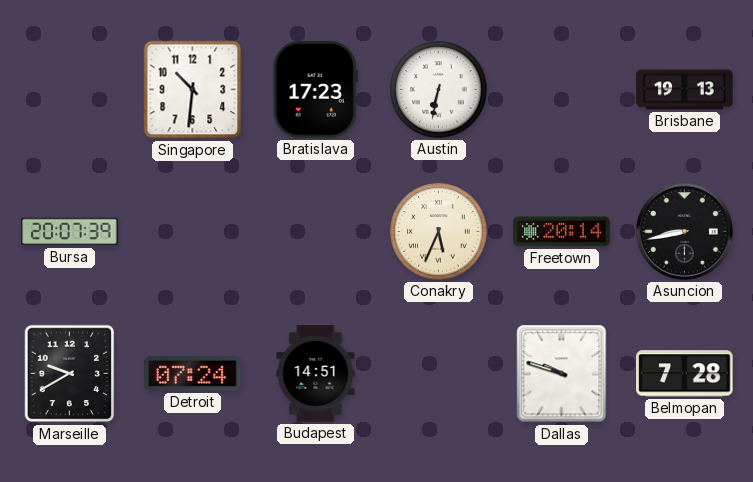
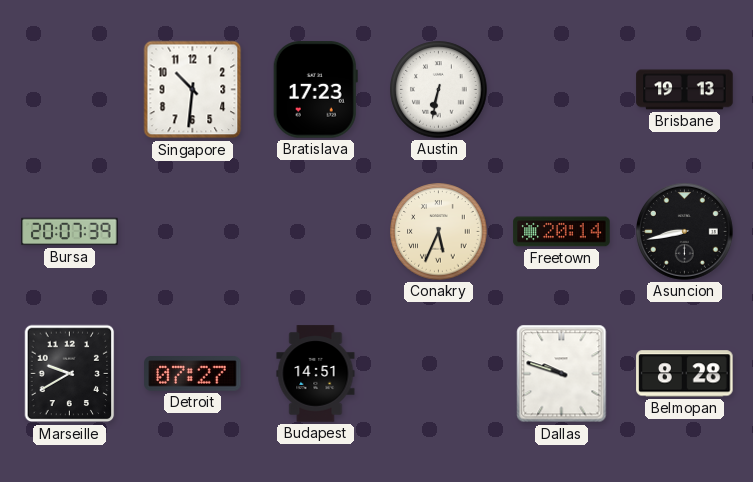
Detroit: 07:24 -> 07:27
Belmopan: 7:28 -> 8:28
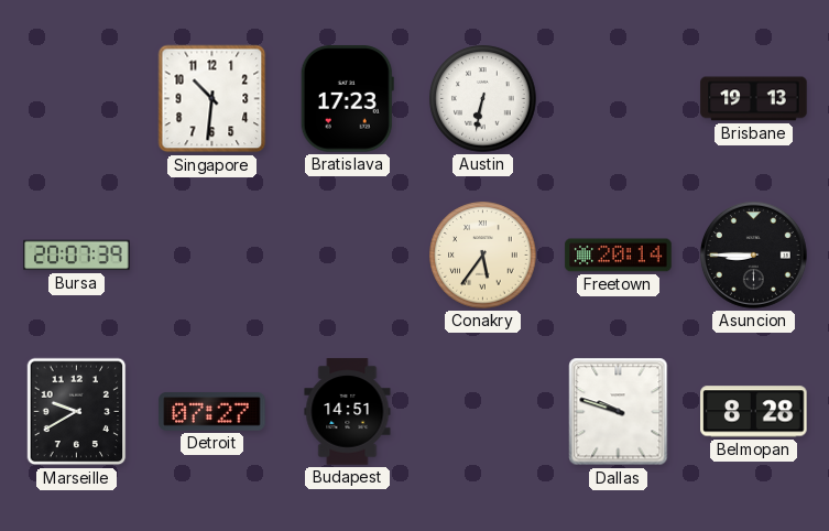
Conakry: 5:34 -> 5:36
Asuncion: 8:43 -> 8:45
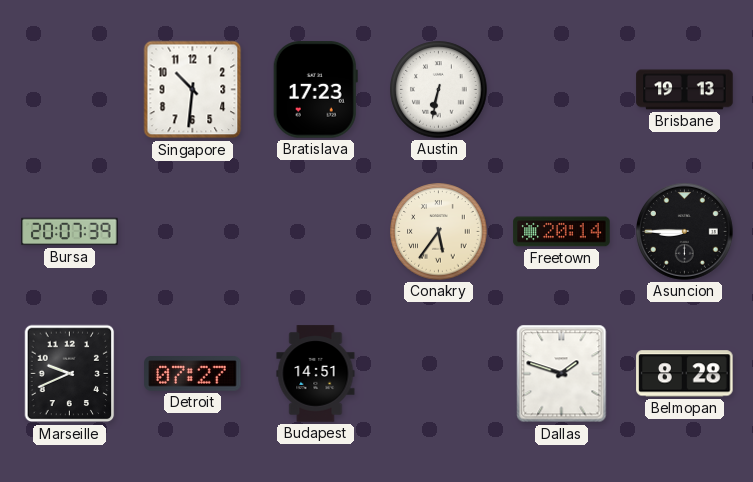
Marseille: 9:40 -> 9:41
Dallas: 9:48 -> 1:48
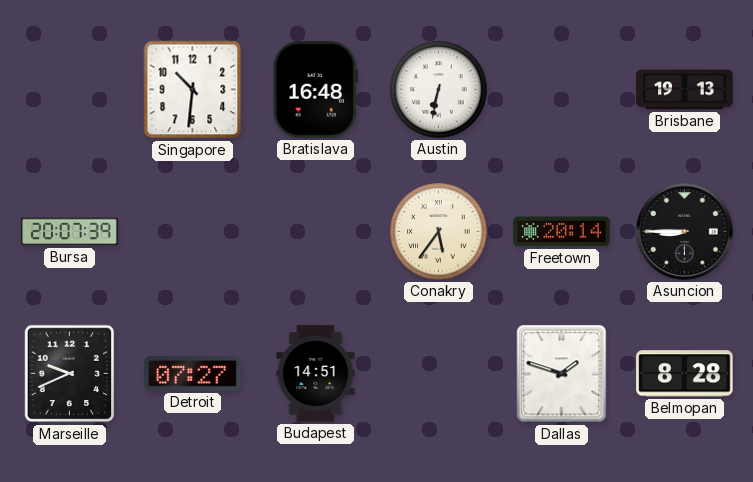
Bratislava: 17:23 -> 16:48
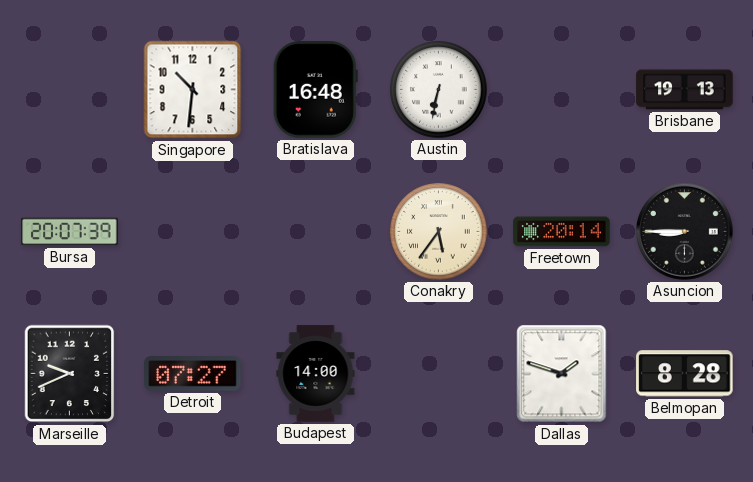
Budapest: 14:51 -> 14:00
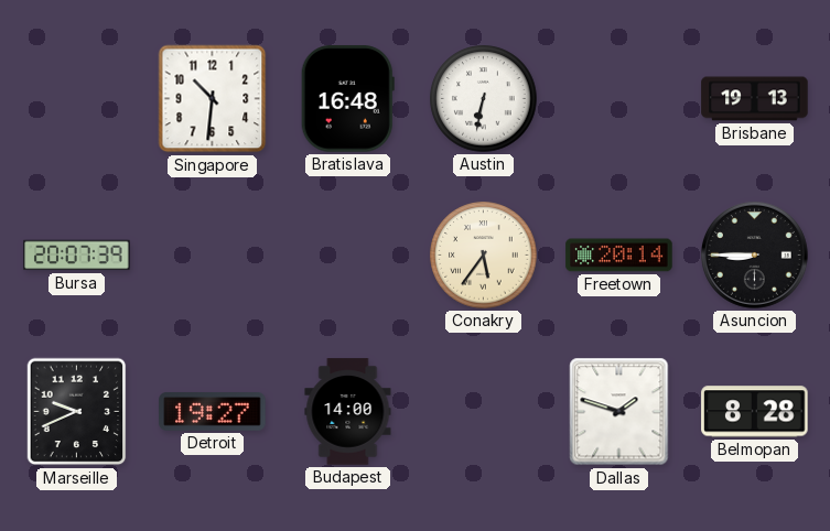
Detroit: 07:27 -> 19:27
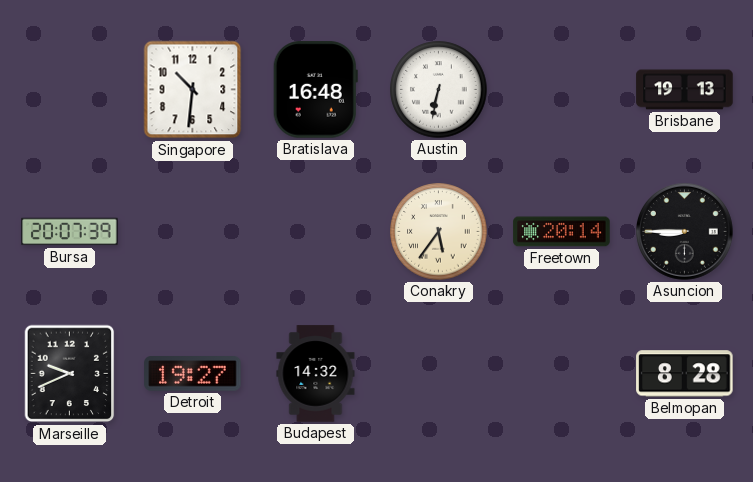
Budapest: 14:00 -> 14:32
Dallas: 1:48 -> none
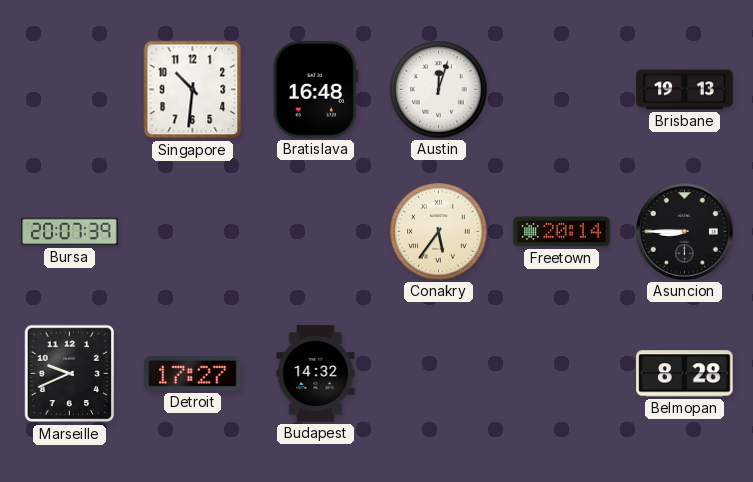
Austin: 6:32 -> 12:03
Detroit: 19:27 -> 17:27
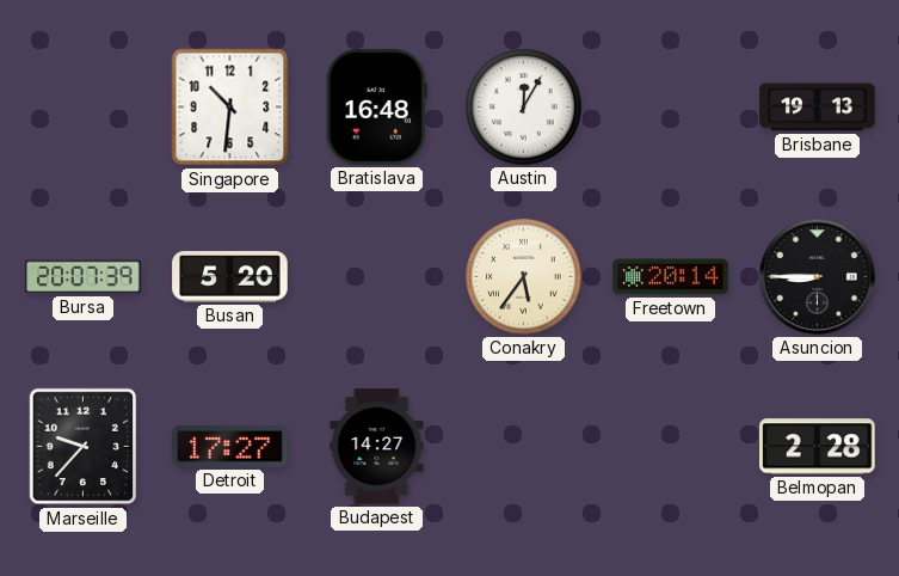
Austin: 12:03 -> 12:05
Busan: none -> 5:20
Marseille: 9:41 -> 9:37
Budapest: 14:32 -> 14:27
Belmopan: 8:28 -> 2:28
